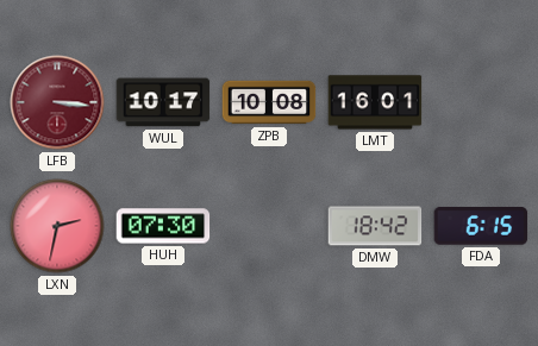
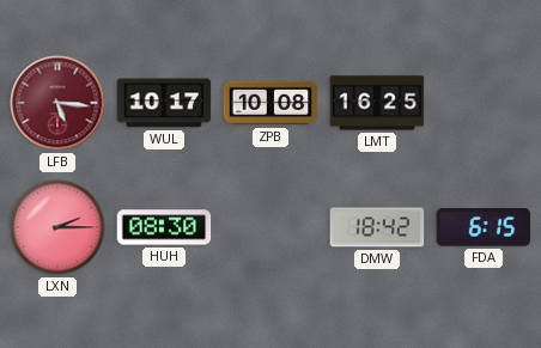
LFB: 3:16 -> 5:16
LMT: 16:01 -> 16:25
LXN: 2:32 -> 2:15
HUH: 07:30 -> 08:30
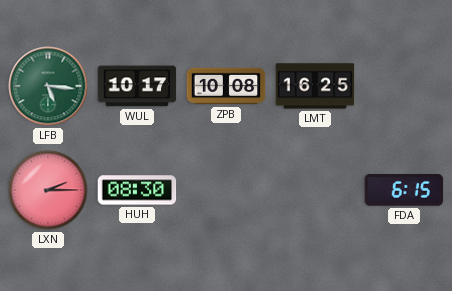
LFB dial: burgundy -> green
DMW: 18:42 -> none
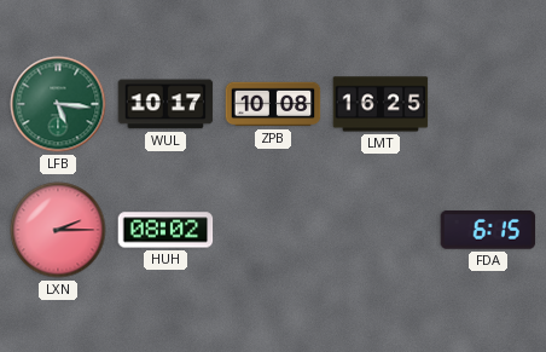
HUH: 08:30 -> 08:02
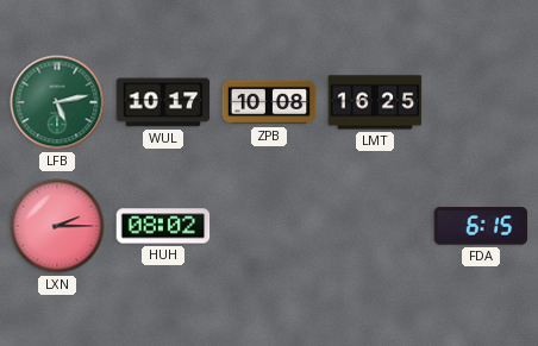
LFB: 5:16 -> 5:13
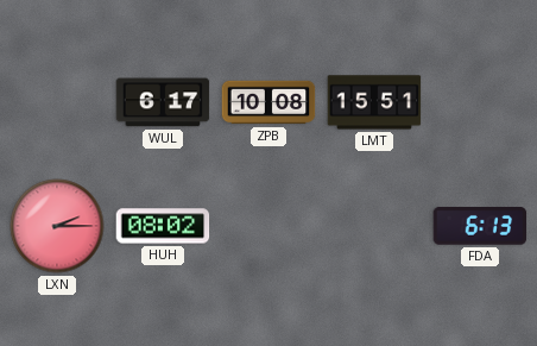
LFB: 5:13 -> none
WUL: 10:17 -> 6:17
LMT: 16:25 -> 15:51
FDA: 6:15 -> 6:13
